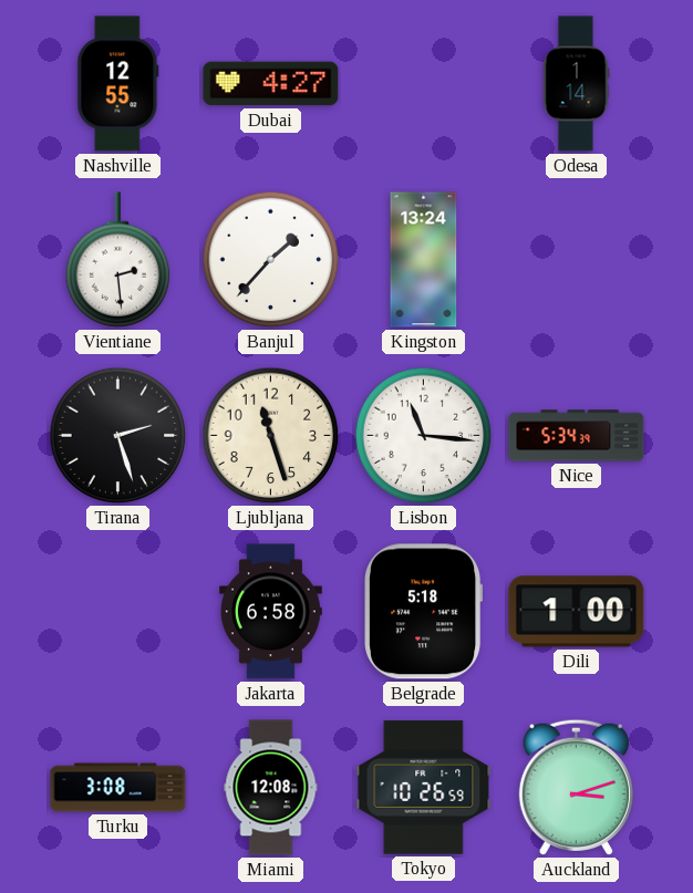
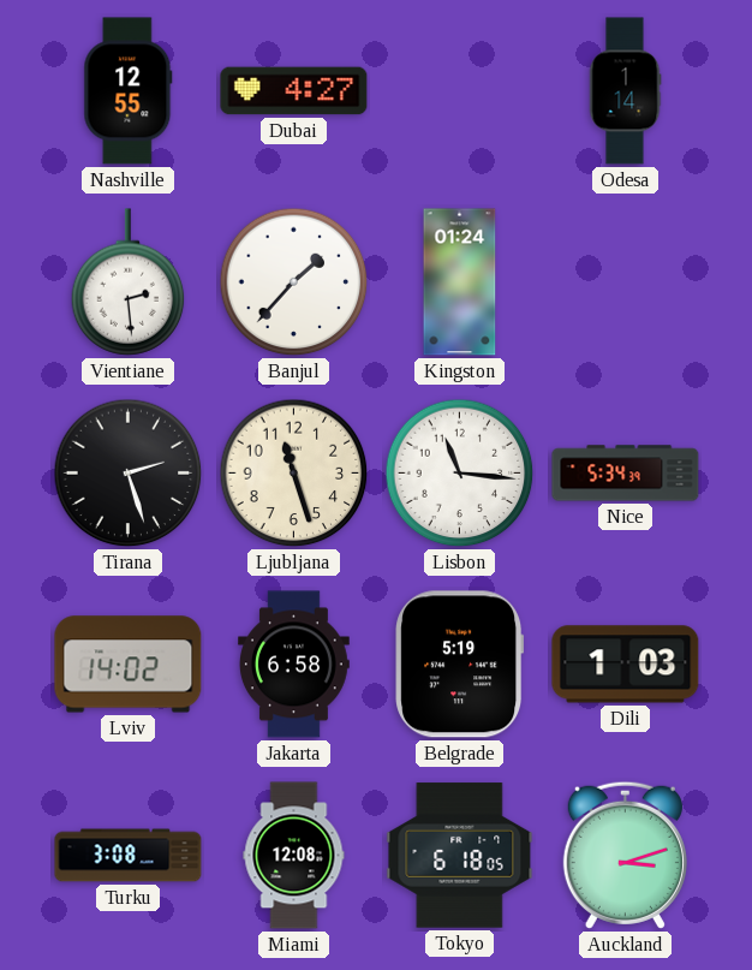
Kingston: 13:24 -> 01:24
Lviv: none -> 14:02
Belgrade: 5:18 -> 5:19
Dili: 1:00 -> 1:03
Tokyo: 10:26 -> 6:18
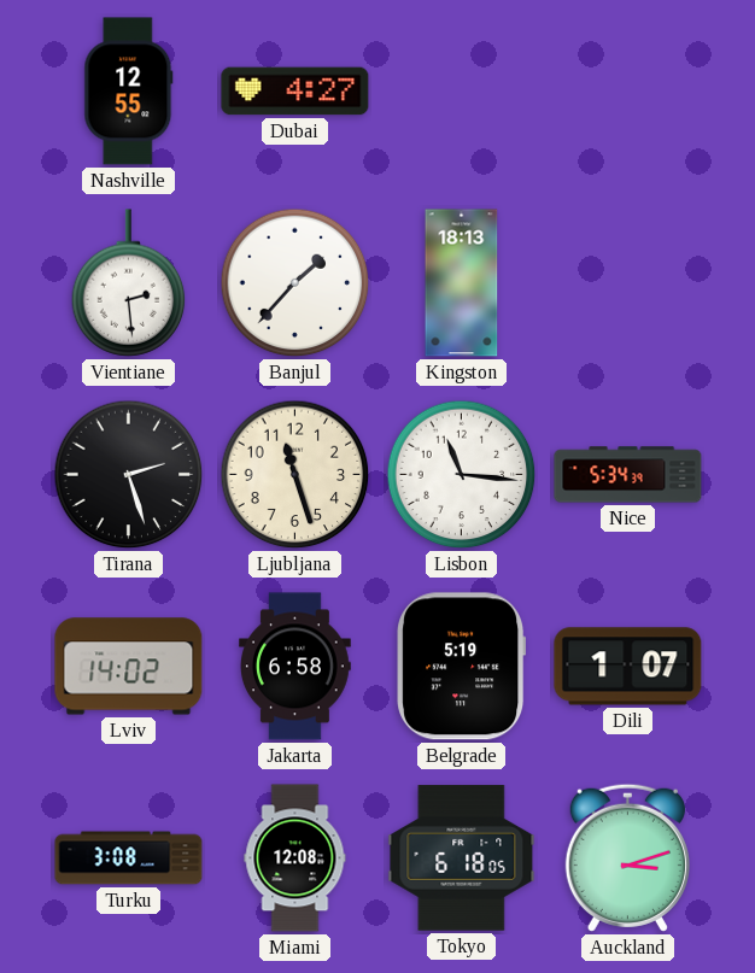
Odesa: 1:14 -> none
Kingston: 01:24 -> 18:13
Dili: 1:03 -> 1:07
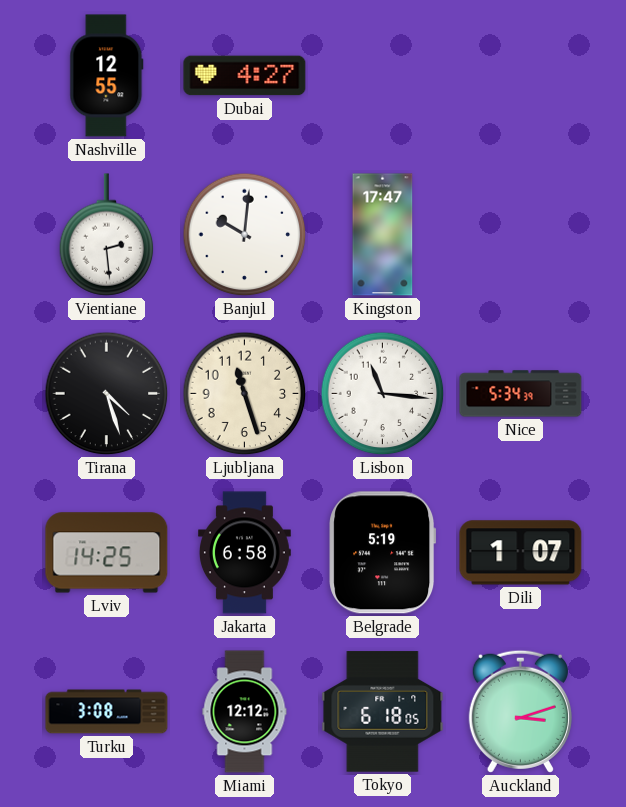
Banjul: 1:37 -> 10:01
Kingston: 18:13 -> 17:47
Tirana: 2:27 -> 4:27
Lviv: 14:02 -> 14:25
Miami: 12:08 -> 12:12
